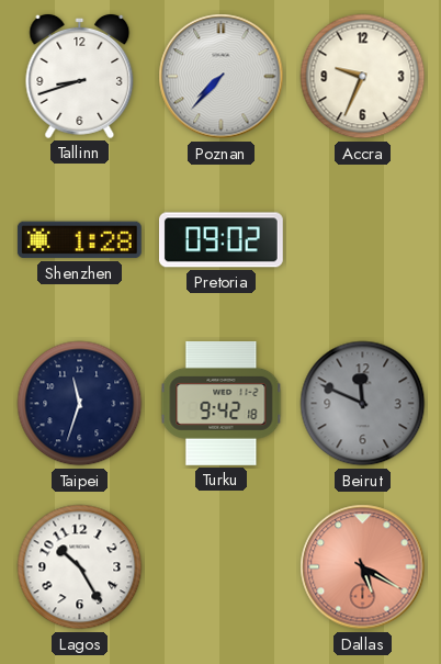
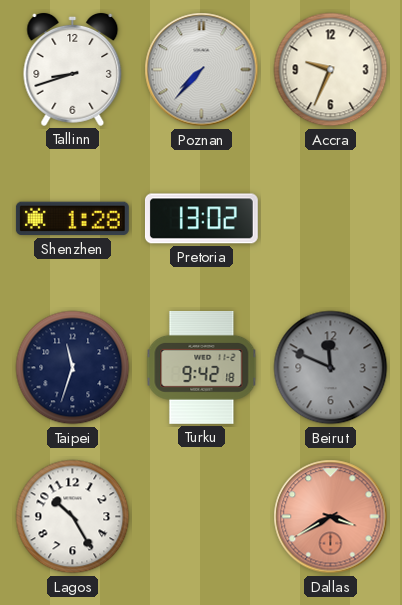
Pretoria: 09:02 -> 13:02
Dallas: 5:20 -> 3:40
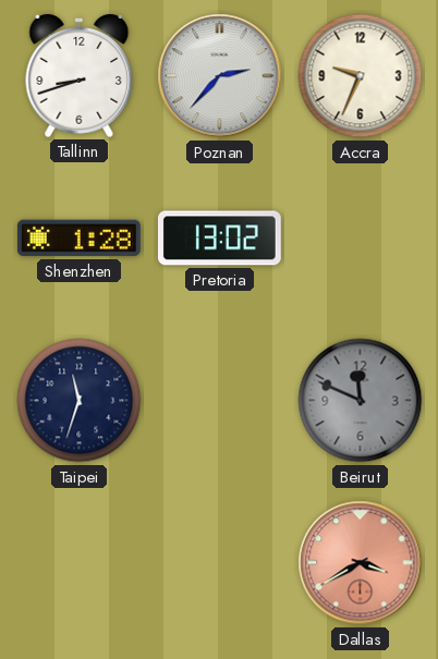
Poznan: 7:37 -> 2:37
Turku: 9:42 -> none
Lagos: 10:25 -> none
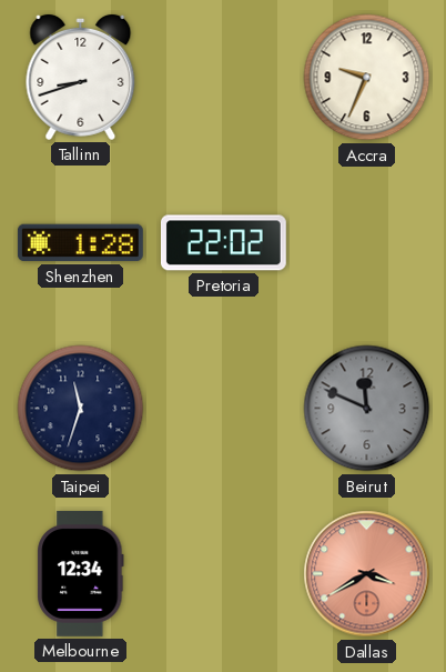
Poznan: 2:37 -> none
Pretoria: 13:02 -> 22:02
Melbourne: none -> 12:34
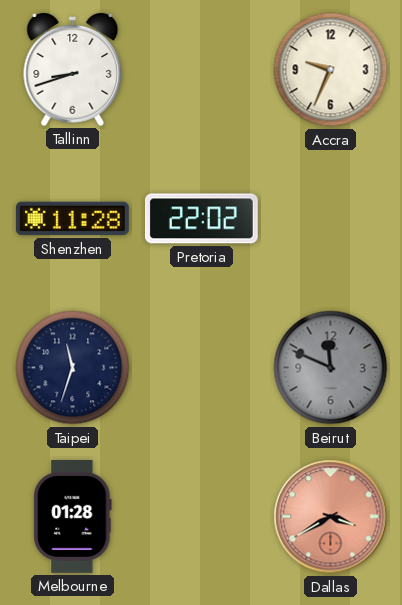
Shenzhen: 1:28 -> 11:28
Melbourne: 12:34 -> 01:28
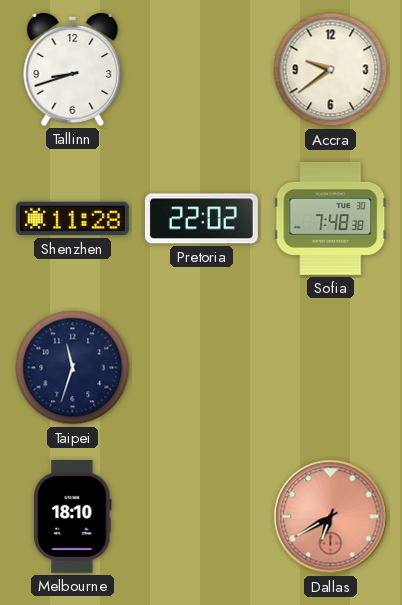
Accra: 9:34 -> 9:39
Sofia: none -> 7:48
Beirut: 11:49 -> none
Melbourne: 01:28 -> 18:10
Dallas: 3:40 -> 6:40
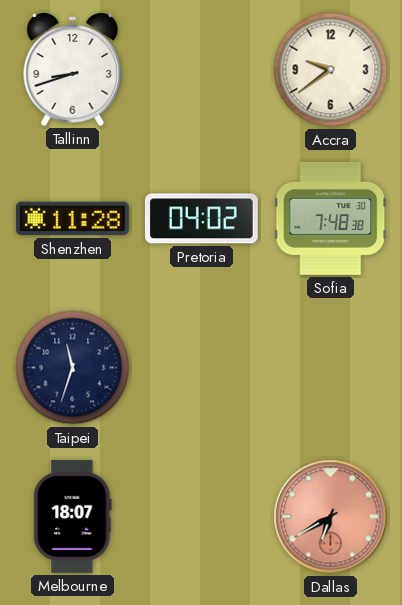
Pretoria: 22:02 -> 04:02
Melbourne: 18:10 -> 18:07
